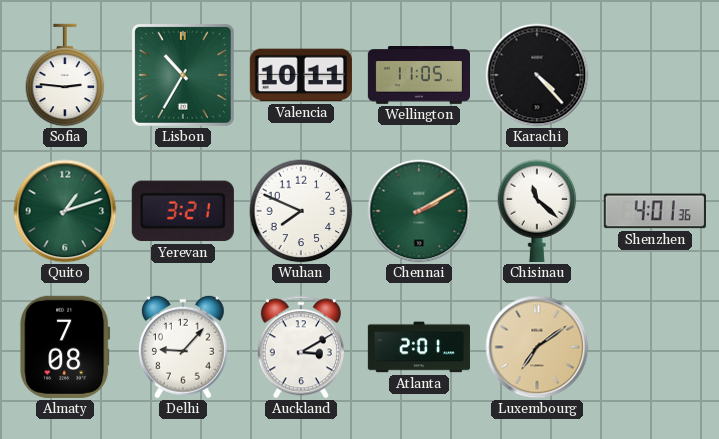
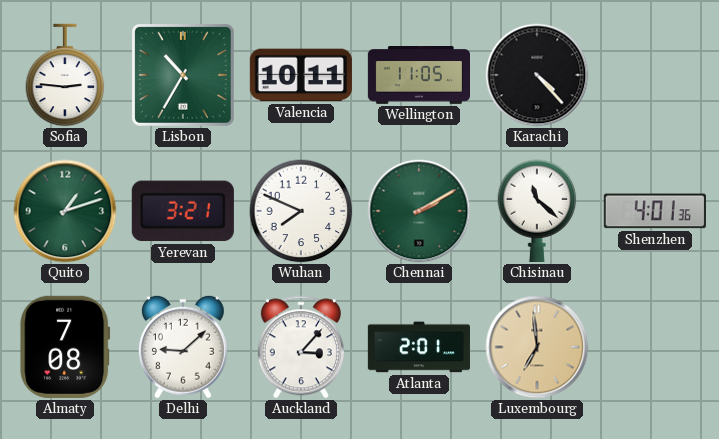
Delhi: 9:07 -> 9:08
Auckland: 3:10 -> 3:07
Luxembourg: 7:09 -> 6:59
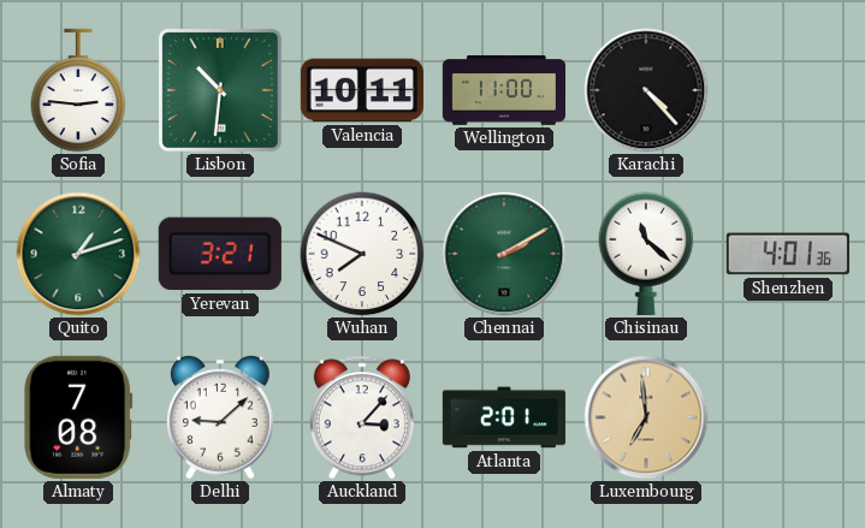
Lisbon: 10:35 -> 10:31
Wellington: 11:05 -> 11:00
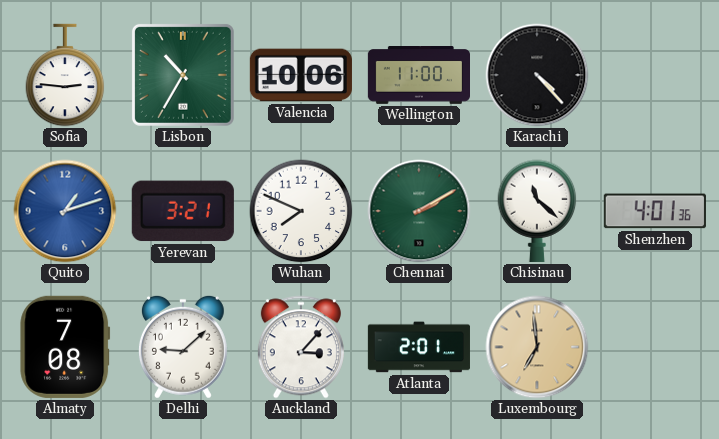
Lisbon: 10:31 -> 10:35
Valencia: 10:11 -> 10:06
Quito dial: green -> blue
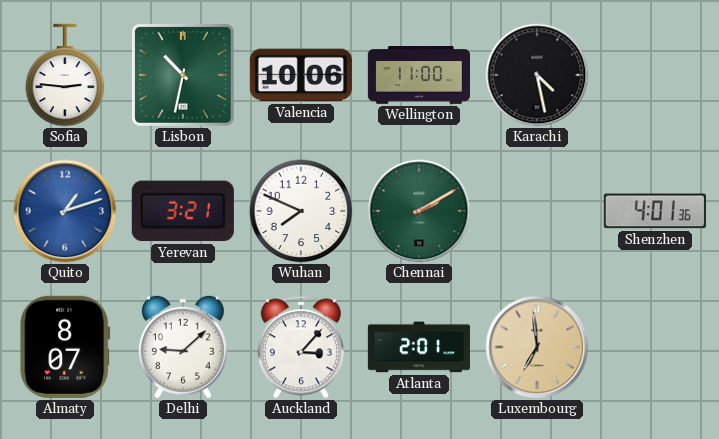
Lisbon: 10:35 -> 10:32
Karachi: 4:23 -> 4:28
Chisinau: 11:22 -> none
Almaty: 7:08 -> 8:07
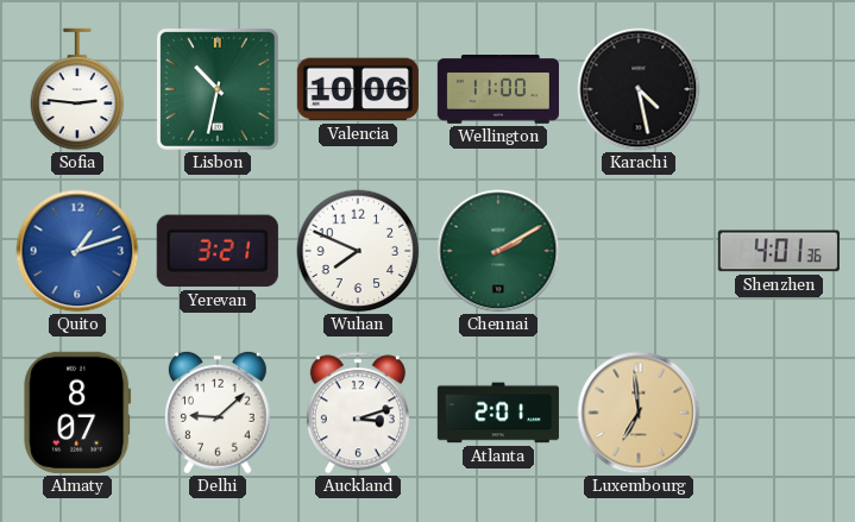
Auckland: 3:07 -> 3:12
